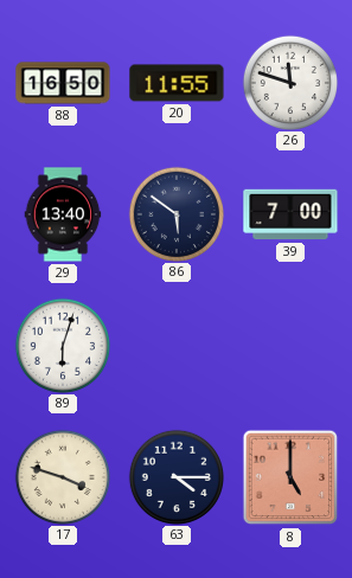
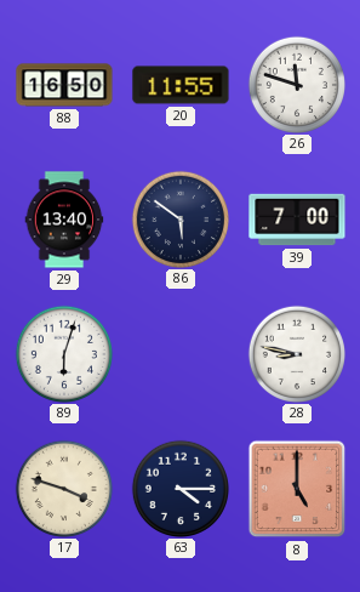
28: none -> 8:47
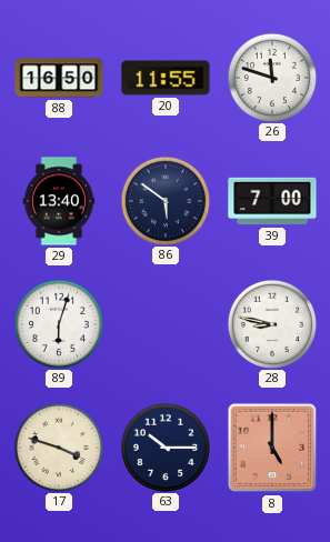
63: 4:15 -> 10:15
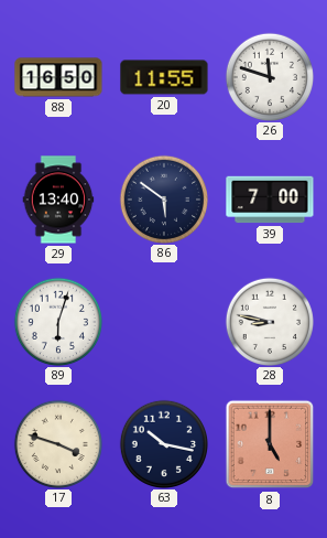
63: 10:15 -> 10:17
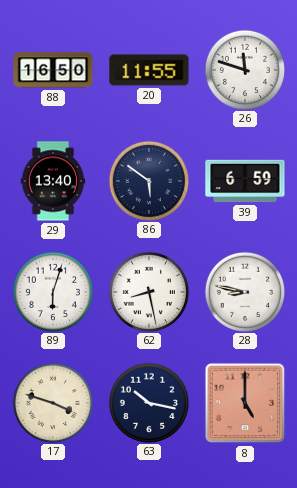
39: 7:00 -> 6:59
62: none -> 8:28
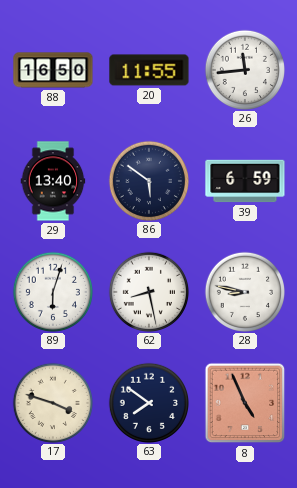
26: 11:48 -> 11:44
63: 10:17 -> 7:51
8: 5:00 -> 4:56
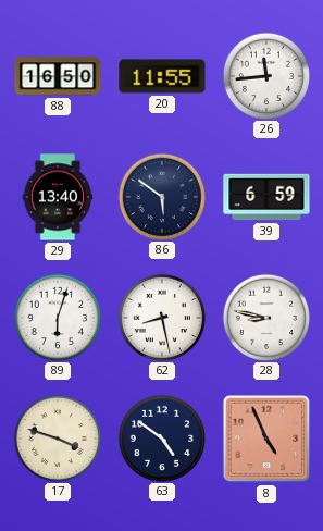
63: 7:51 -> 4:51
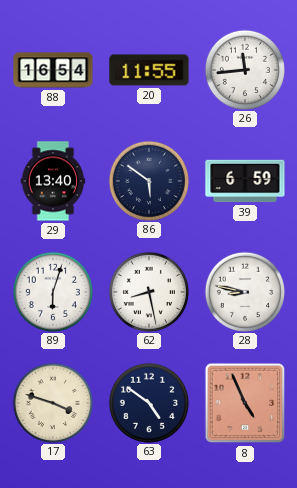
88: 16:50 -> 16:54
